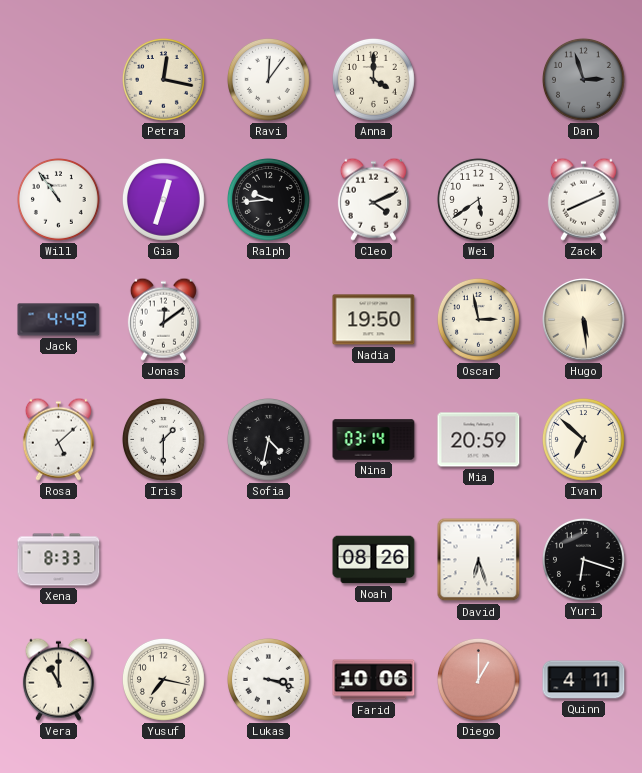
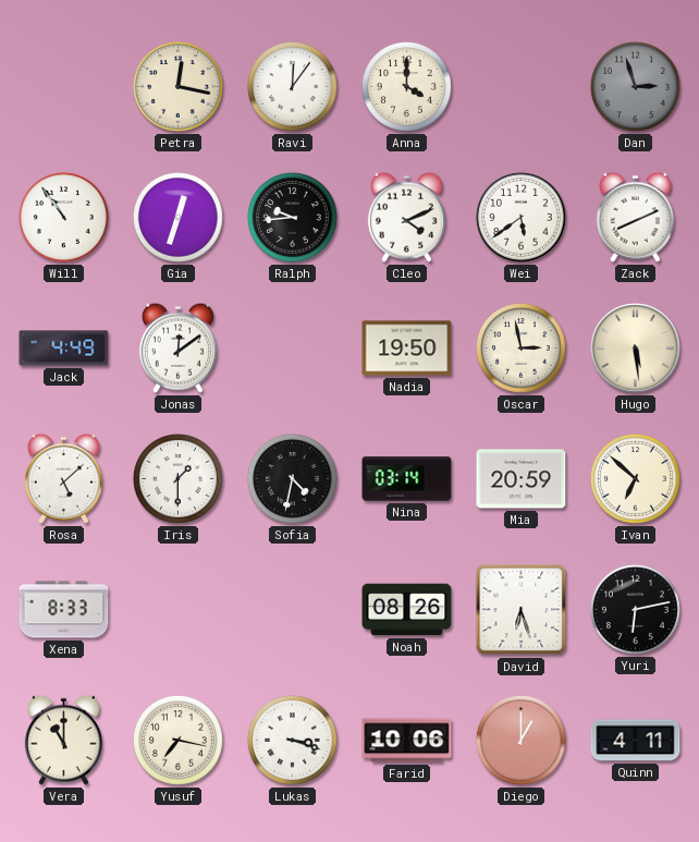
Yuri: 6:18 -> 6:13
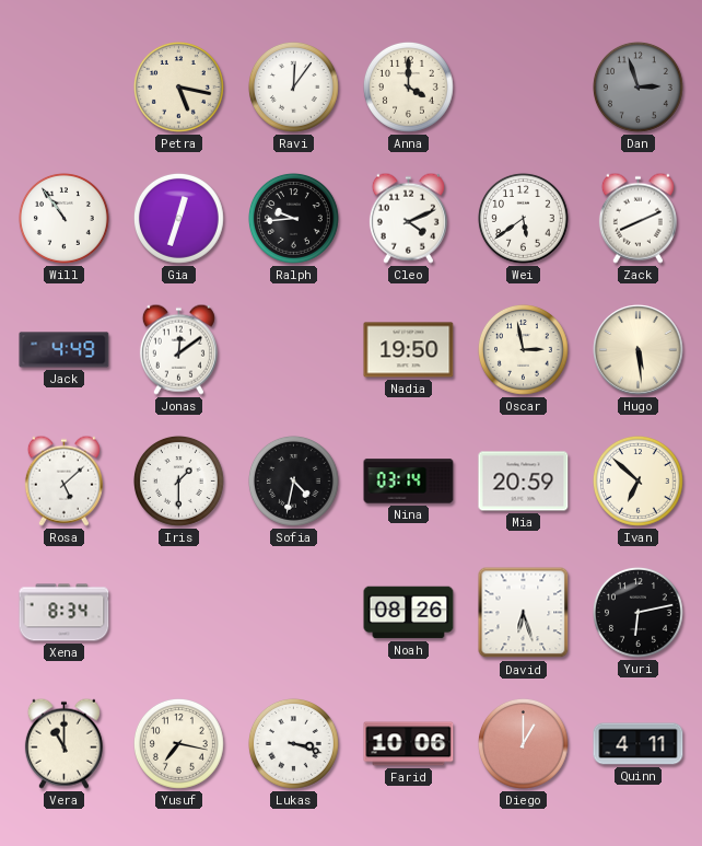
Petra: 12:17 -> 5:17
Xena: 8:33 -> 8:34
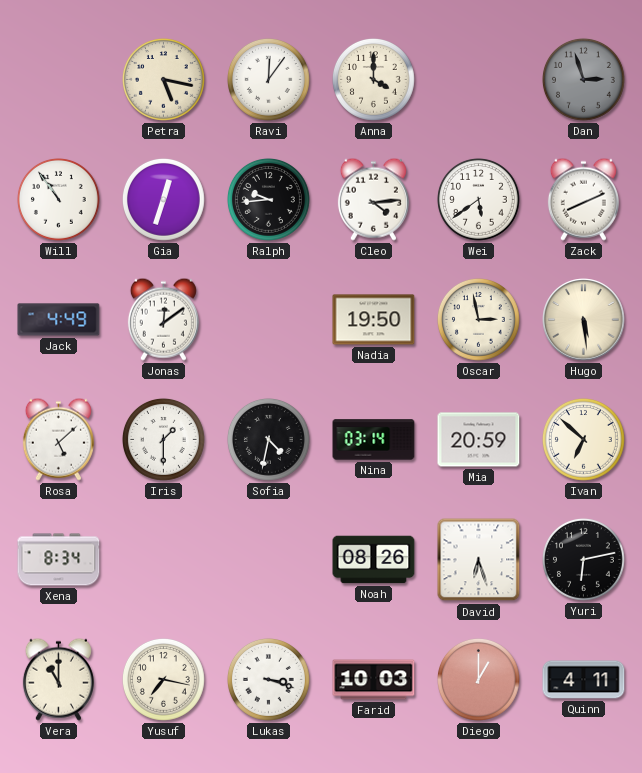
Cleo: 4:11 -> 4:14
Farid: 10:06 -> 10:03
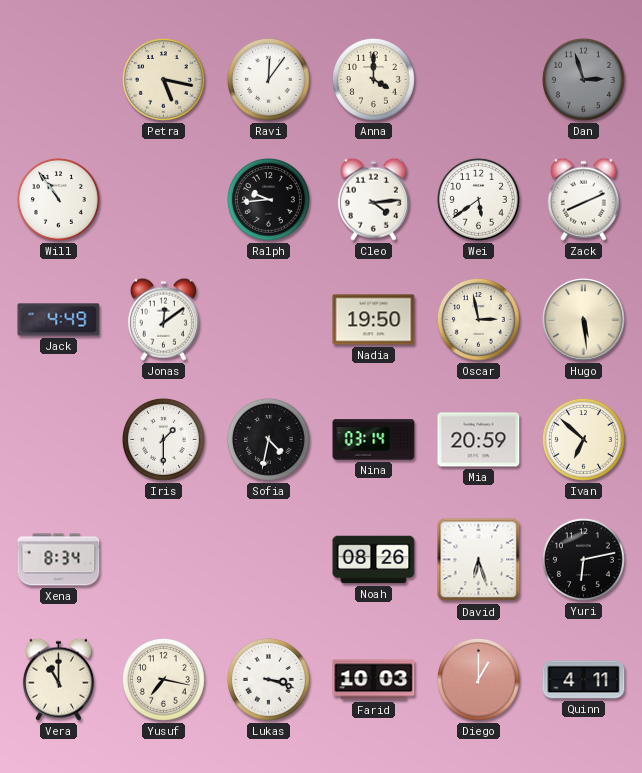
Gia: 12:33 -> none
Rosa: 5:08 -> none
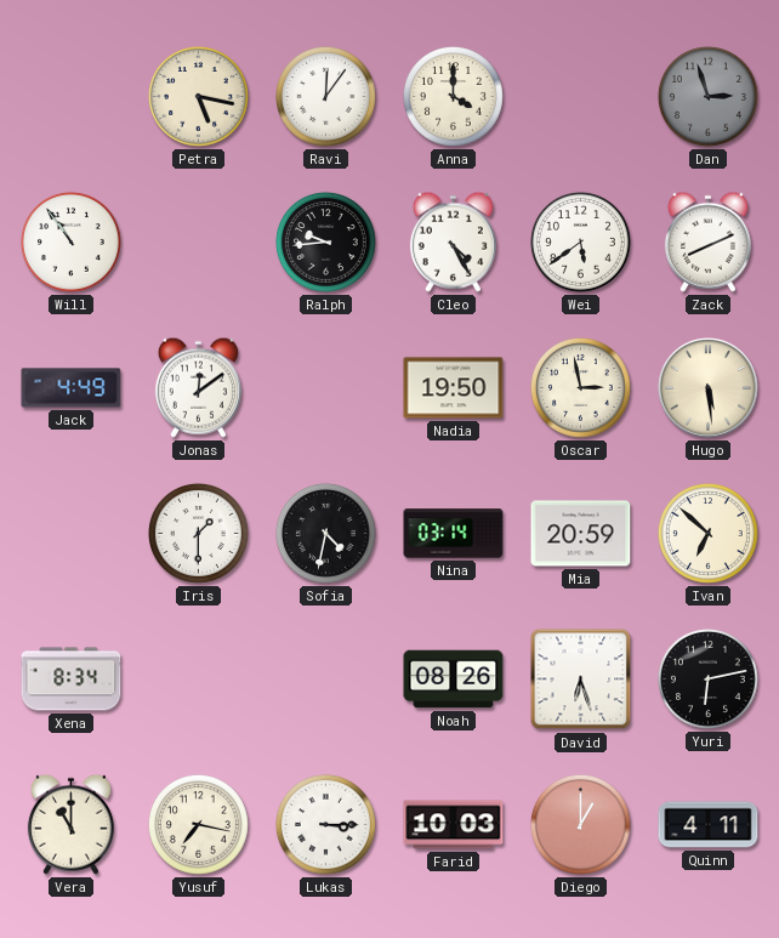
Cleo: 4:14 -> 4:25
Lukas: 3:18 -> 3:15
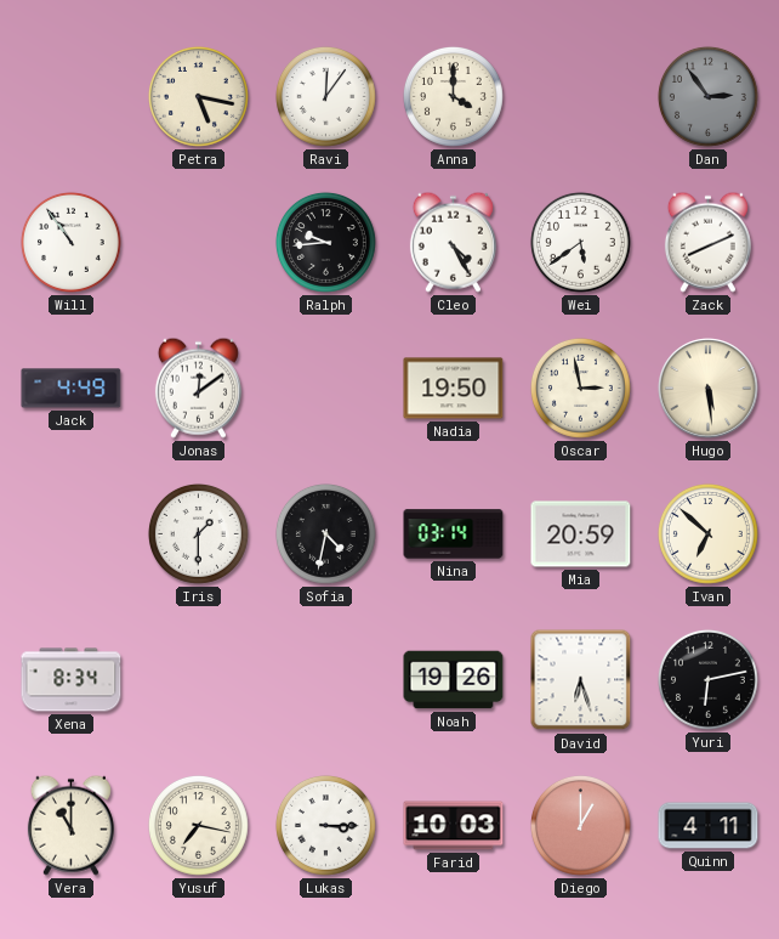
Dan: 2:57 -> 2:54
Noah: 08:26 -> 19:26
